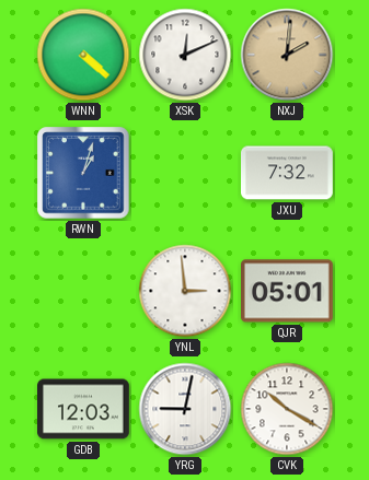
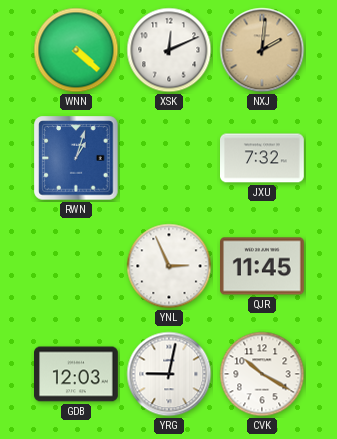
YNL: 2:59 -> 2:56
QJR: 05:01 -> 11:45
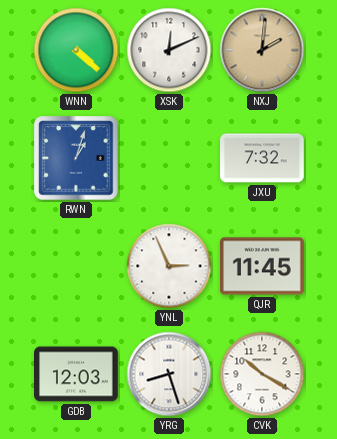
YRG: 9:02 -> 8:27
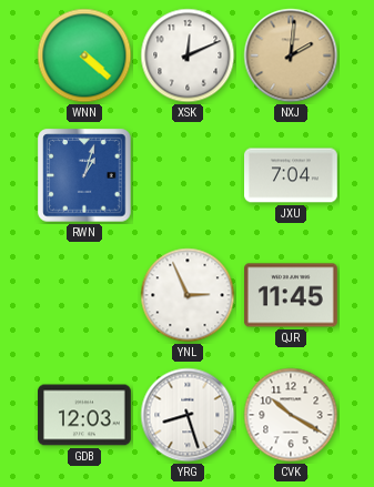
JXU: 7:32 -> 7:04
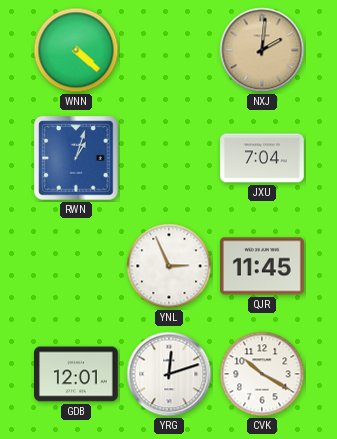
XSK: 12:11 -> none
GDB: 12:03 -> 12:01
YRG: 8:27 -> 12:12
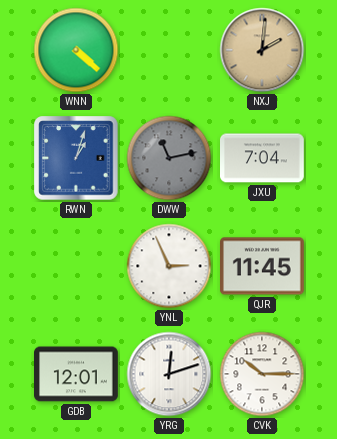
DWW: none -> 11:13
CVK: 10:20 -> 10:15
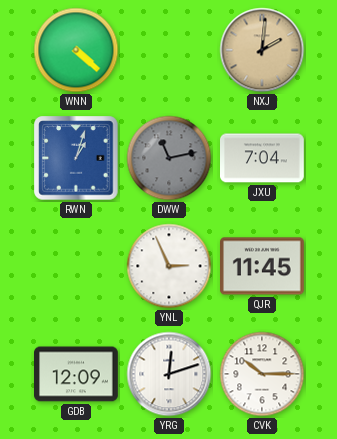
GDB: 12:01 -> 12:09
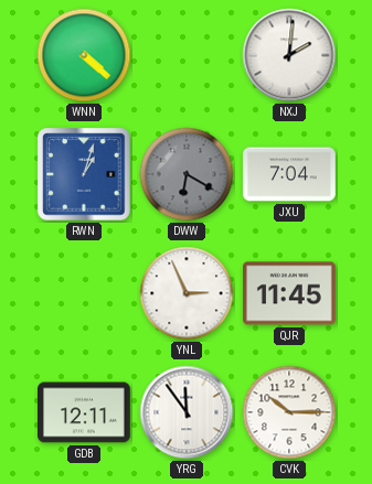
NXJ dial: champagne -> white
DWW: 11:13 -> 6:20
GDB: 12:09 -> 12:11
YRG: 12:12 -> 11:54
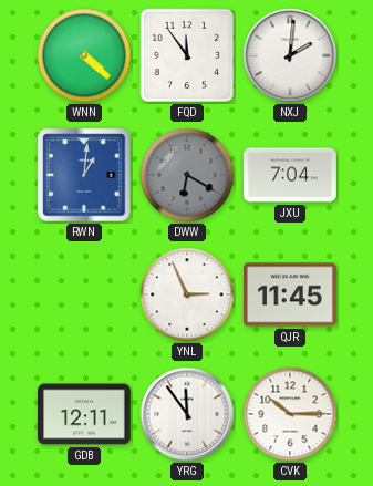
FQD: none -> 11:54
RWN: 1:03 -> 1:01
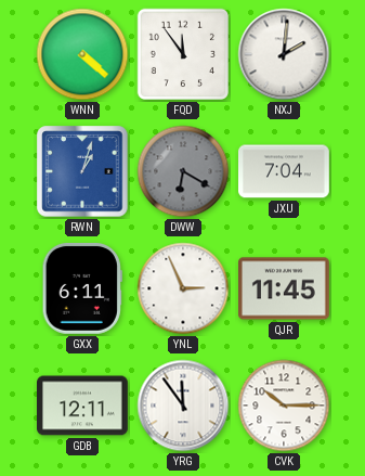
RWN: 1:01 -> 1:03
GXX: none -> 6:11
